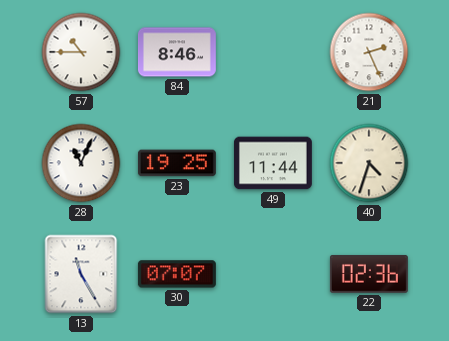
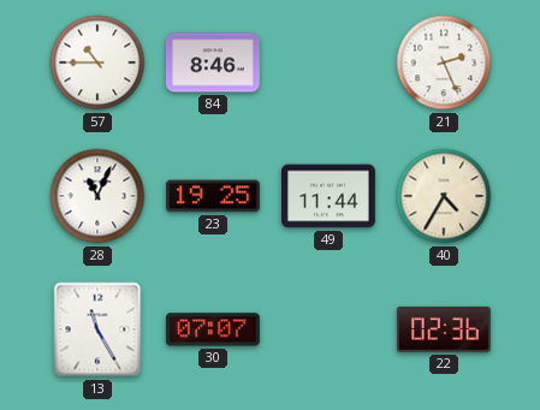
40: 4:33 -> 4:35
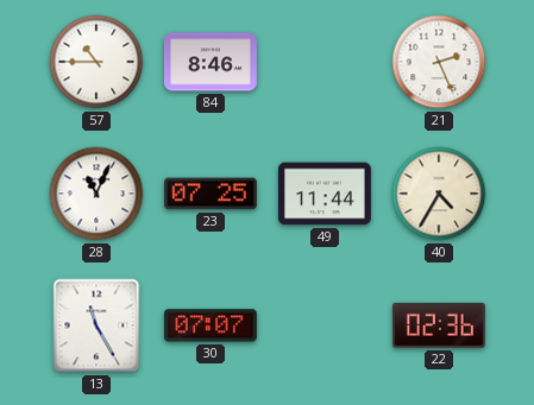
23: 19:25 -> 07:25
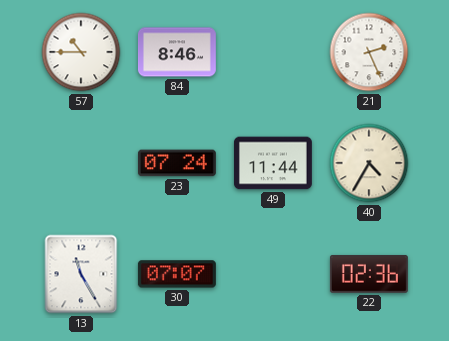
28: 11:04 -> none
23: 07:25 -> 07:24
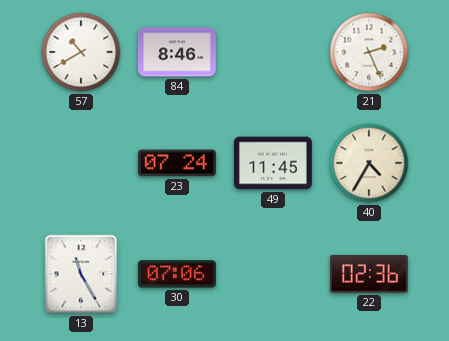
57: 10:45 -> 10:40
49: 11:44 -> 11:45
30: 07:07 -> 07:06
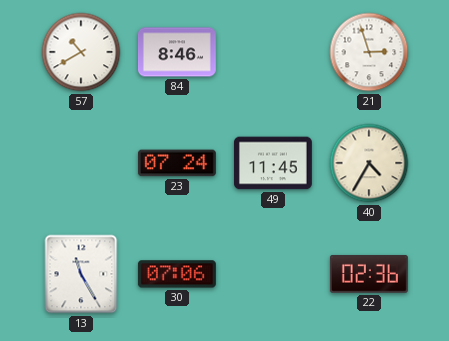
21: 2:26 -> 2:57
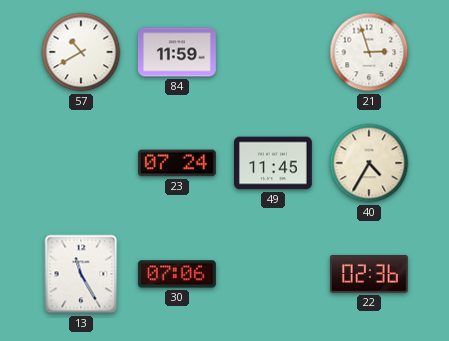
84: 8:46 -> 11:59
